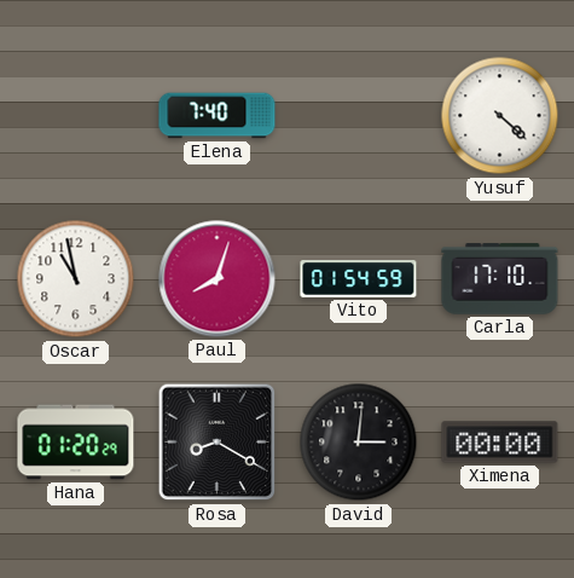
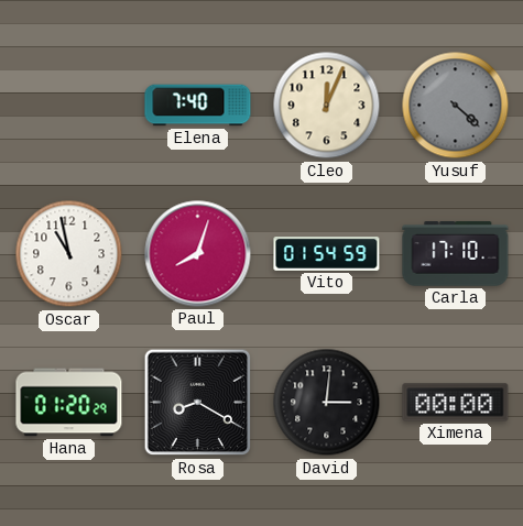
Cleo: none -> 12:04
Yusuf dial: white -> grey
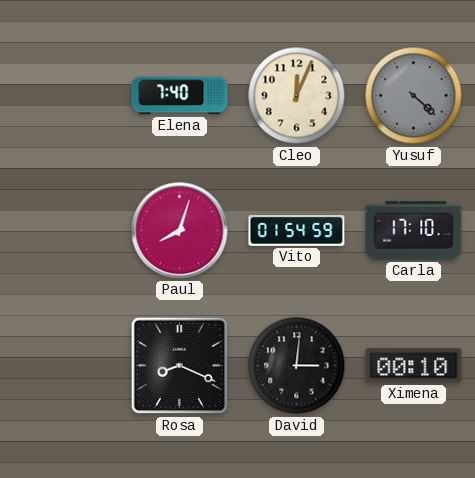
Oscar: 10:58 -> none
Hana: 01:20 -> none
Rosa: 8:20 -> 8:19
Ximena: 00:00 -> 00:10
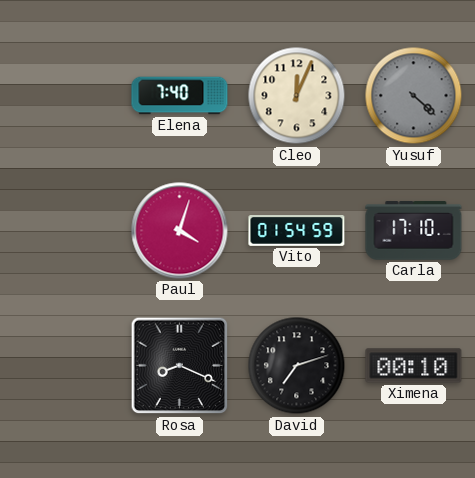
Paul: 8:03 -> 4:03
David: 3:01 -> 7:12
